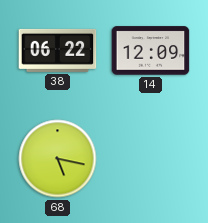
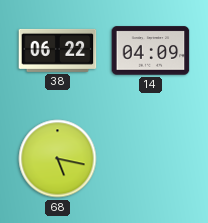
14: 12:09 -> 04:09
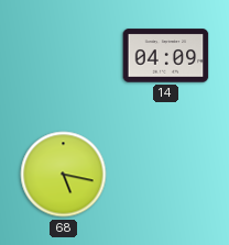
38: 06:22 -> none
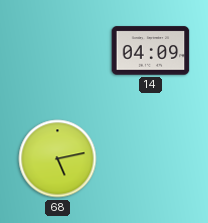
68: 5:17 -> 5:13
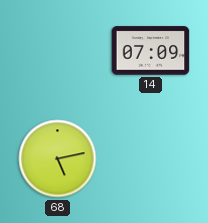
14: 04:09 -> 07:09
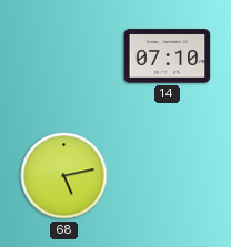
14: 07:09 -> 07:10
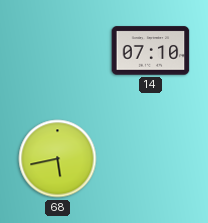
68: 5:13 -> 5:43
